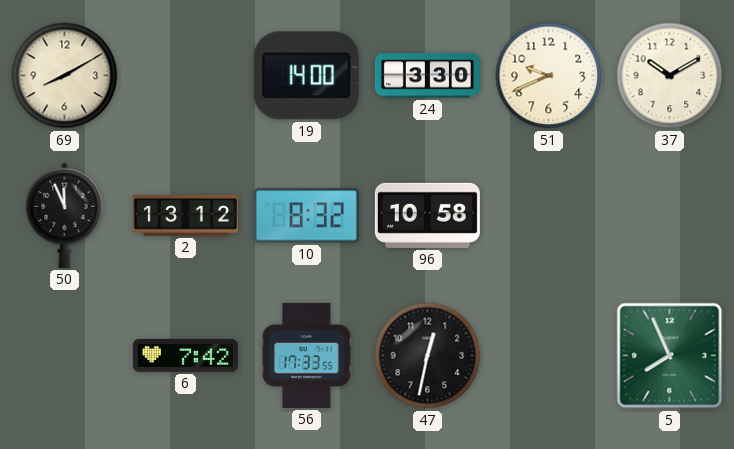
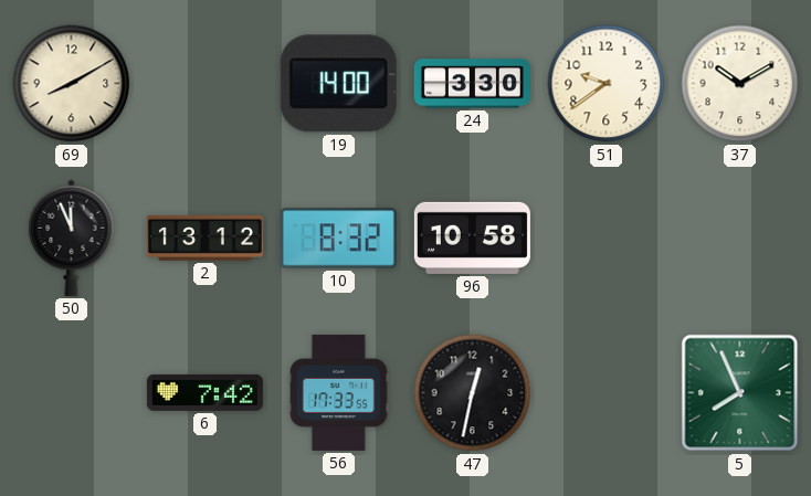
51: 9:41 -> 9:39
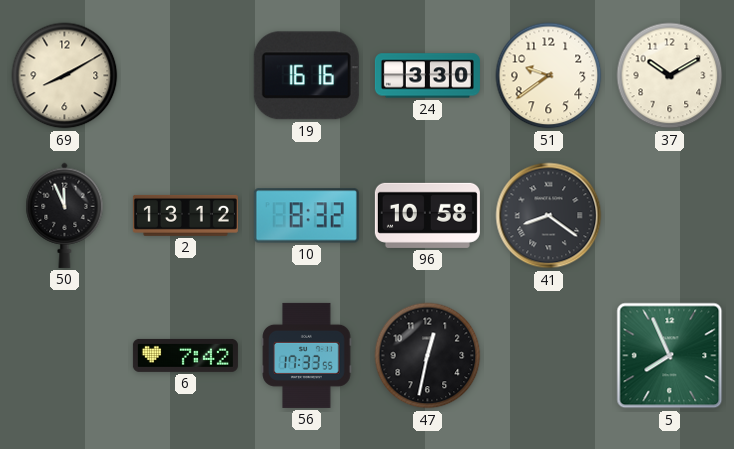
19: 14:00 -> 16:16
41: none -> 8:21
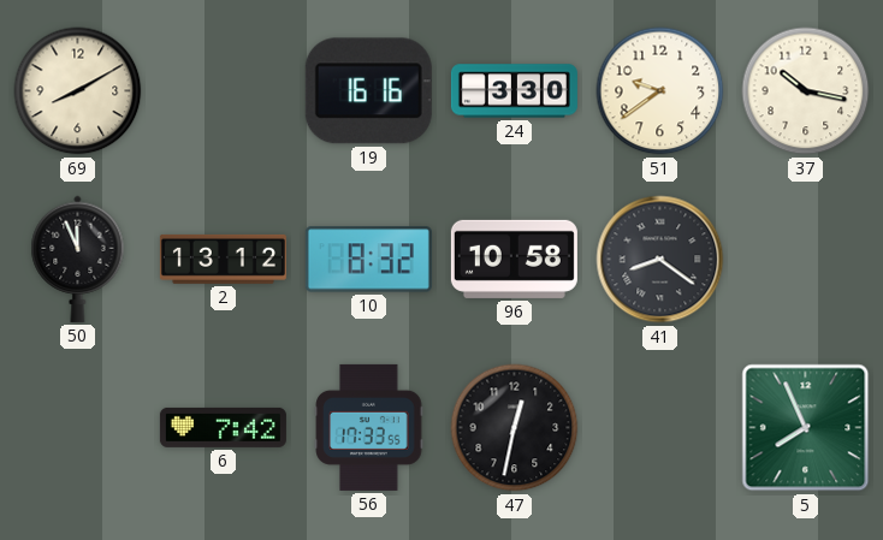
37: 10:10 -> 10:17
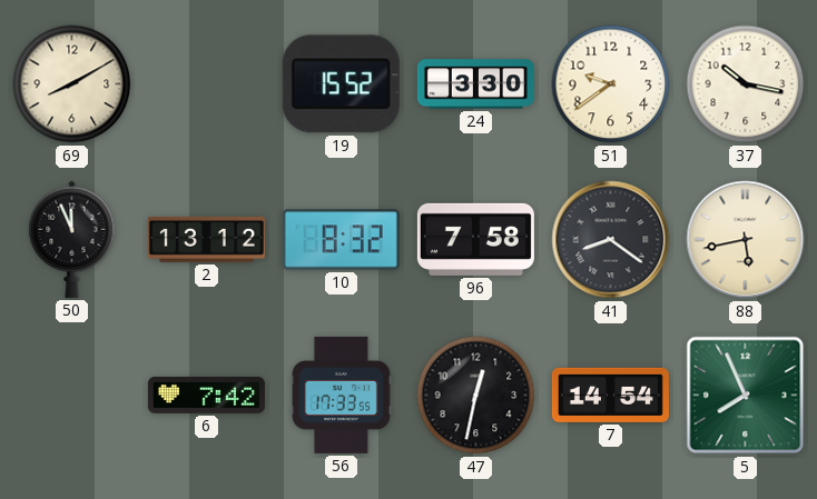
19: 16:16 -> 15:52
96: 10:58 -> 7:58
88: none -> 5:43
7: none -> 14:54
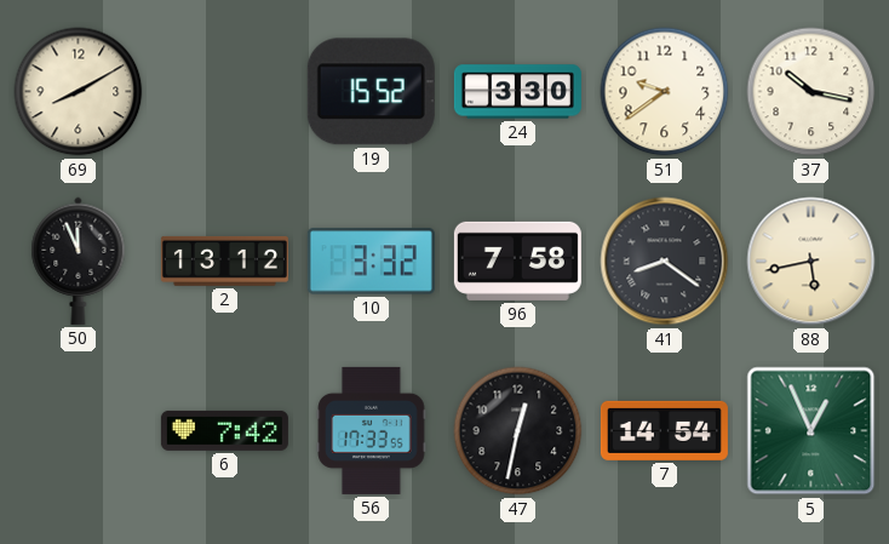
10: 8:32 -> 3:32
5: 7:56 -> 12:56
